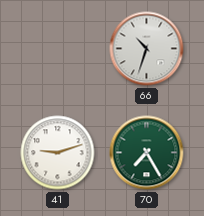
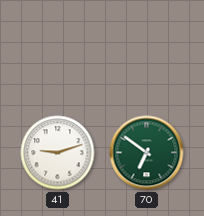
66: 10:33 -> none
70: 7:25 -> 6:51
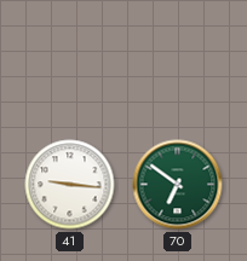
41: 9:12 -> 9:16
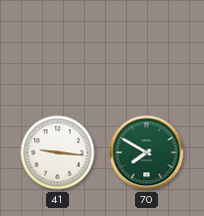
70: 6:51 -> 7:50
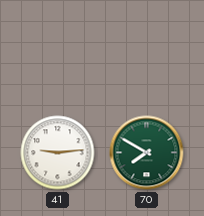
41: 9:16 -> 9:14
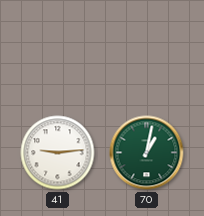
70: 7:50 -> 1:02
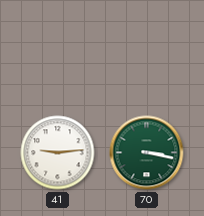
70: 1:02 -> 3:17
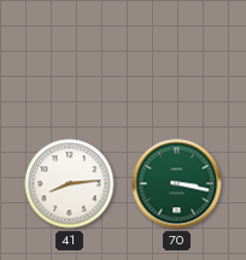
41: 9:14 -> 8:14
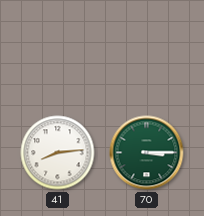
70: 3:17 -> 3:15
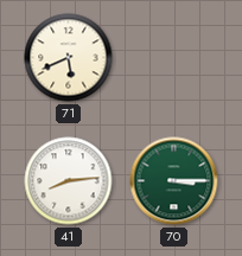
71: none -> 5:41
